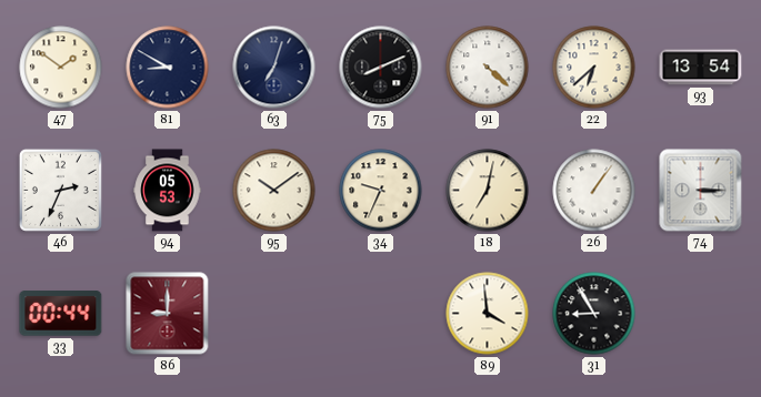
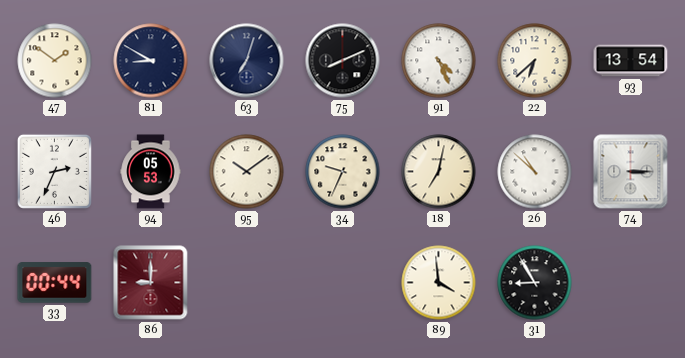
91: 4:22 -> 4:26
26: 1:06 -> 10:52
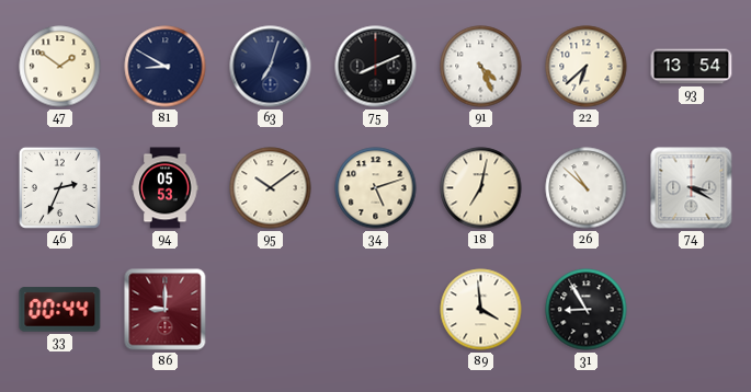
34: 9:34 -> 5:12
74: 3:15 -> 3:20
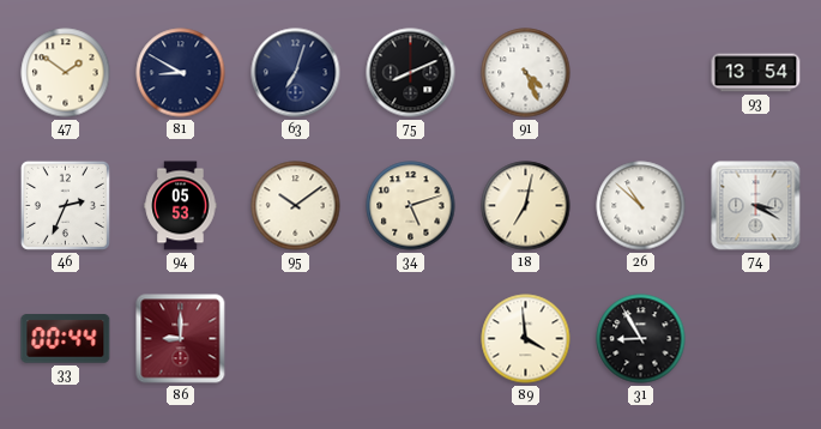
22: 6:38 -> none
